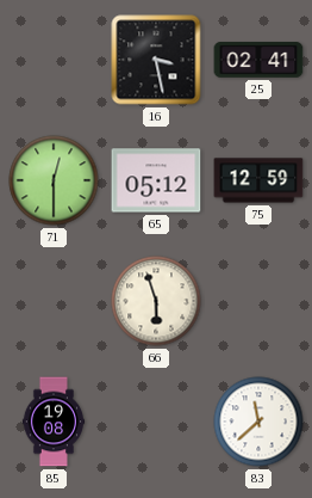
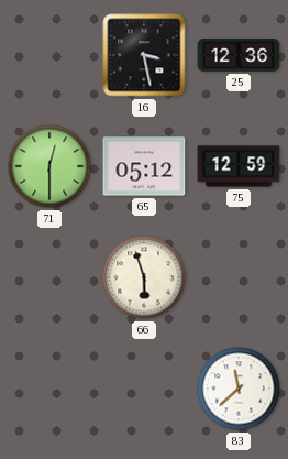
25: 02:41 -> 12:36
85: 19:08 -> none
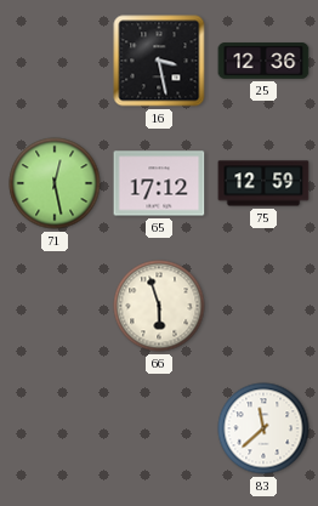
71: 12:30 -> 12:28
65: 05:12 -> 17:12
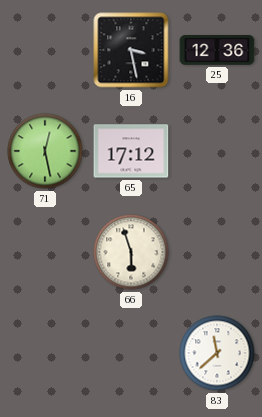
75: 12:59 -> none
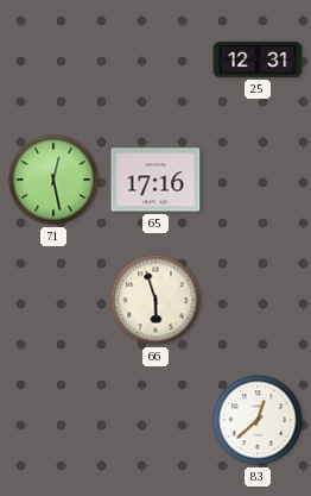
16: 3:28 -> none
25: 12:36 -> 12:31
65: 17:12 -> 17:16
83: 11:38 -> 12:38
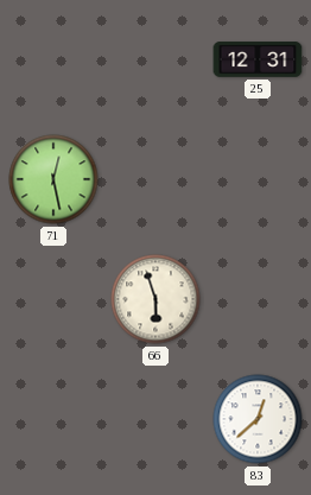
65: 17:16 -> none
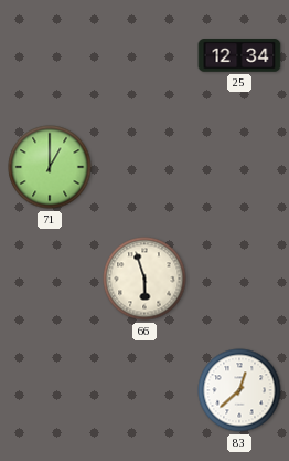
25: 12:31 -> 12:34
71: 12:28 -> 1:00
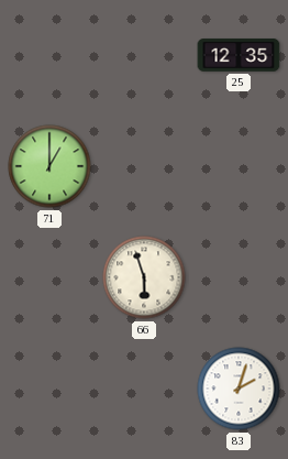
25: 12:34 -> 12:35
83: 12:38 -> 2:03
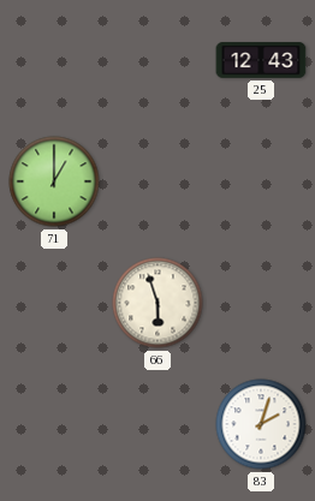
25: 12:35 -> 12:43
